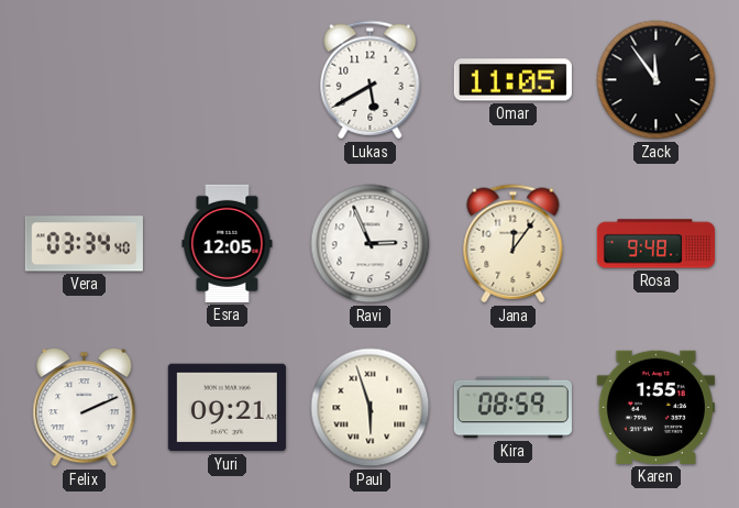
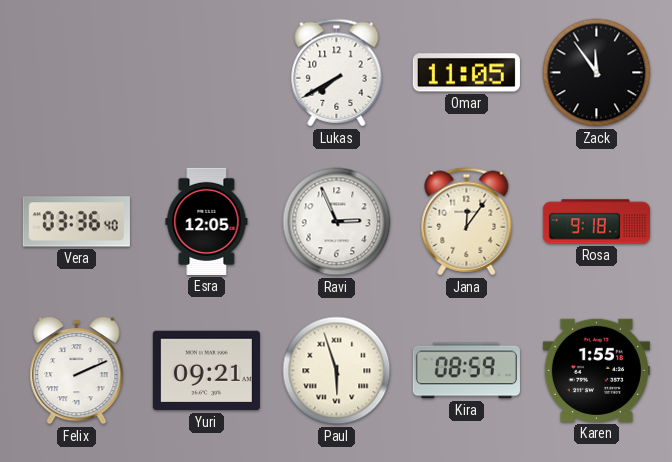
Lukas: 5:40 -> 7:40
Vera: 03:34 -> 03:36
Rosa: 9:48 -> 9:18
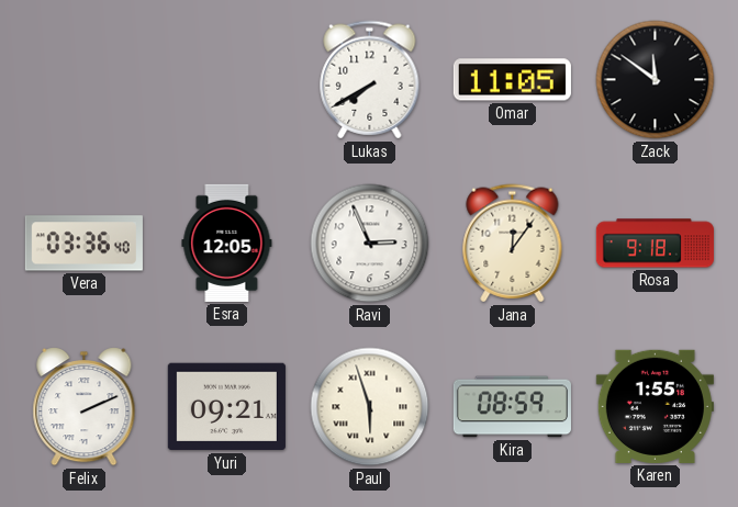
Zack: 11:54 -> 11:51
